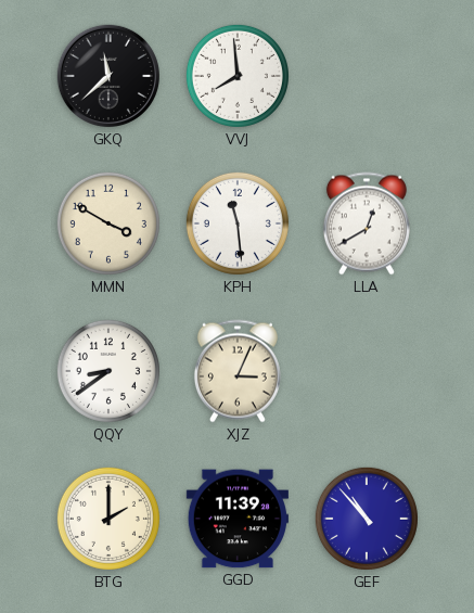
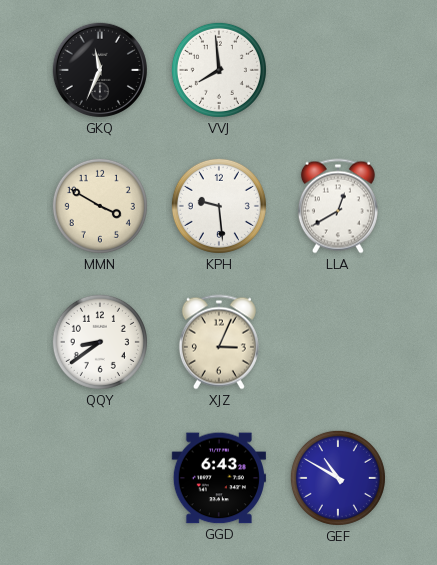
GKQ: 11:38 -> 11:34
KPH: 11:29 -> 9:29
BTG: 2:00 -> none
GGD: 11:39 -> 6:43
GEF: 10:53 -> 10:50
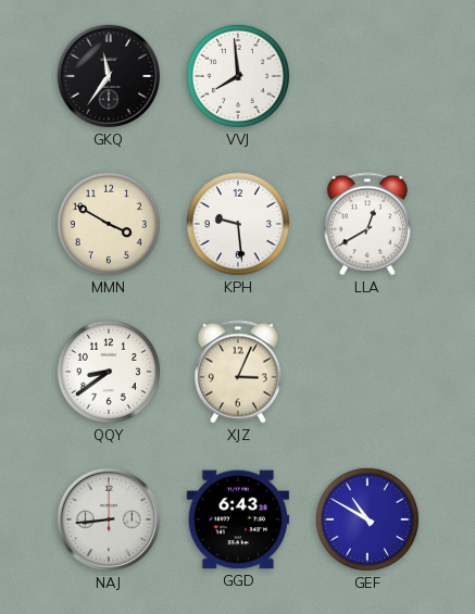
GKQ: 11:34 -> 11:36
NAJ: none -> 8:44
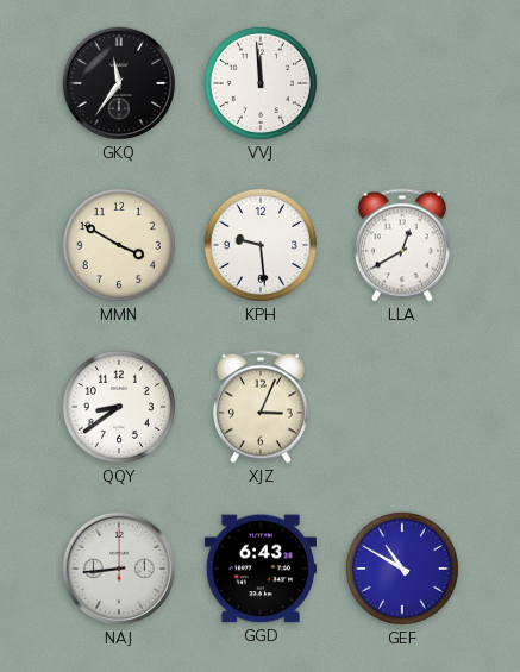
VVJ: 7:59 -> 11:59
